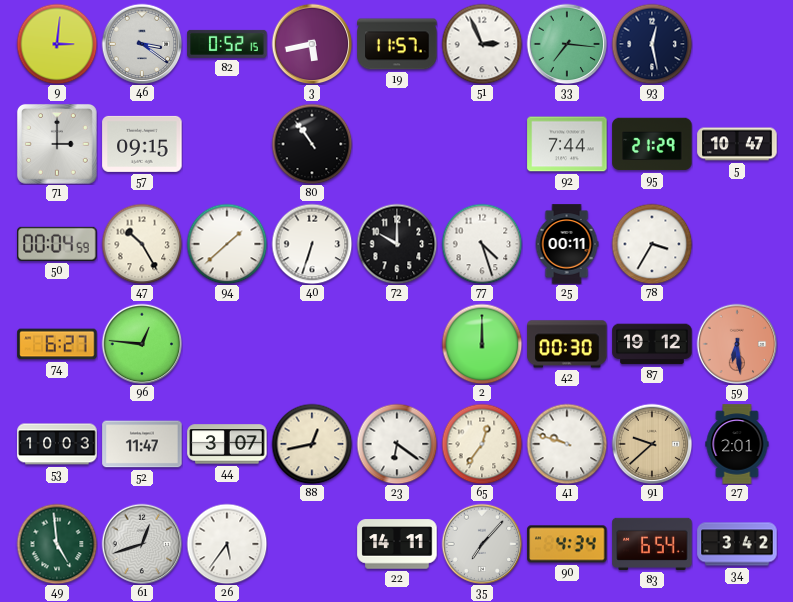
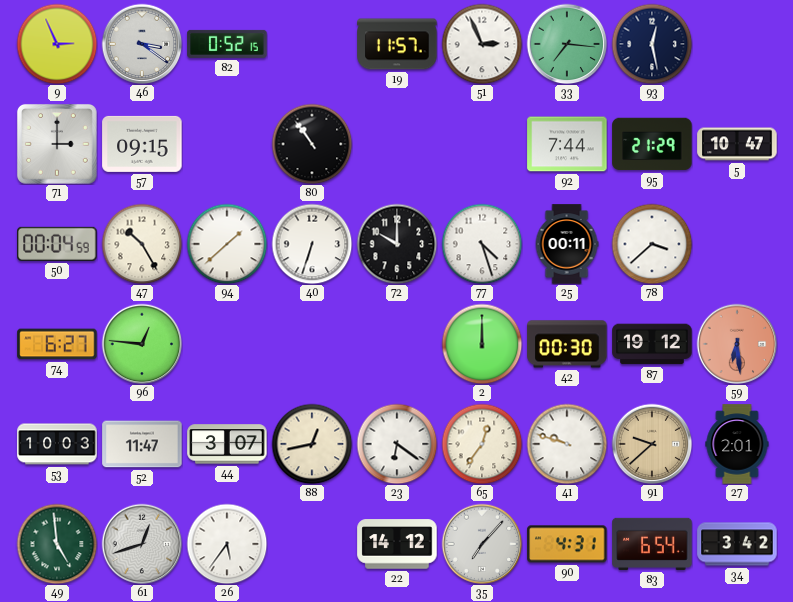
9: 3:01 -> 2:56
3: 5:43 -> none
78: 3:35 -> 3:38
22: 14:11 -> 14:12
90: 4:34 -> 4:31
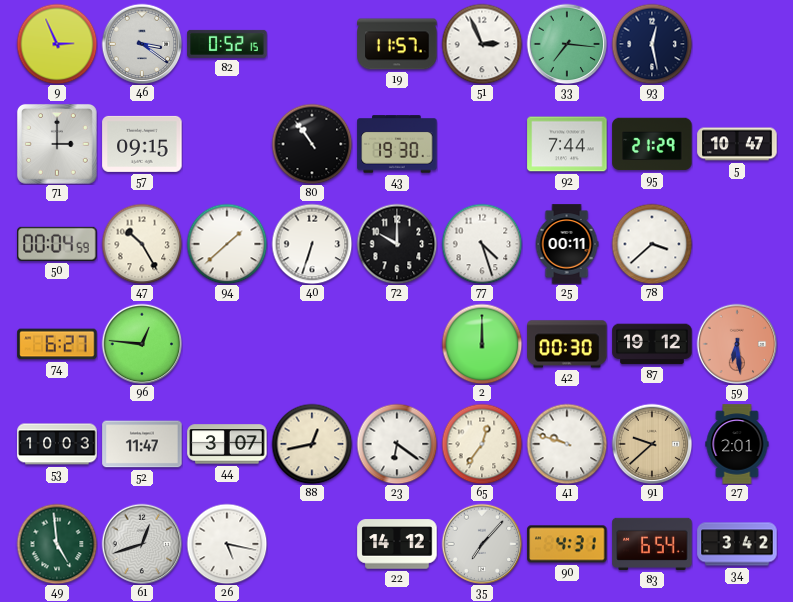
43: none -> 19:30
26: 5:36 -> 5:17
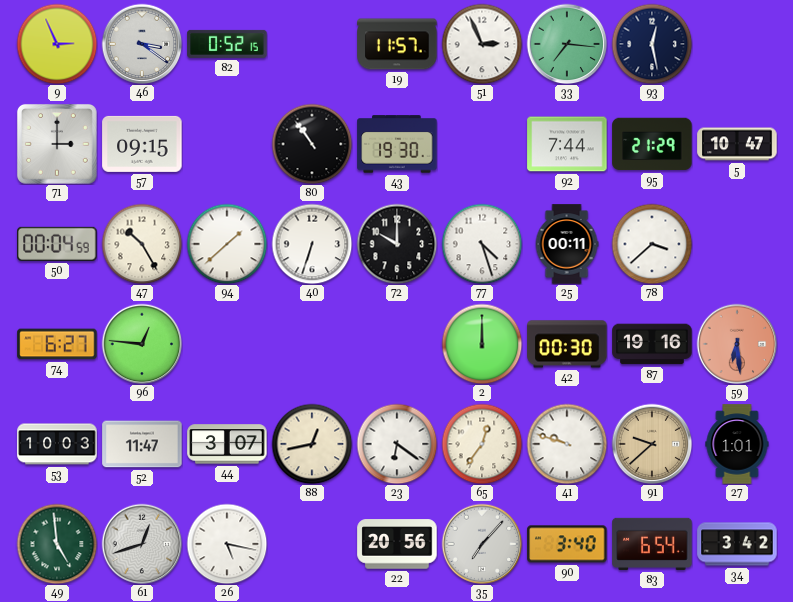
87: 19:12 -> 19:16
27: 2:01 -> 1:01
22: 14:12 -> 20:56
90: 4:31 -> 3:40
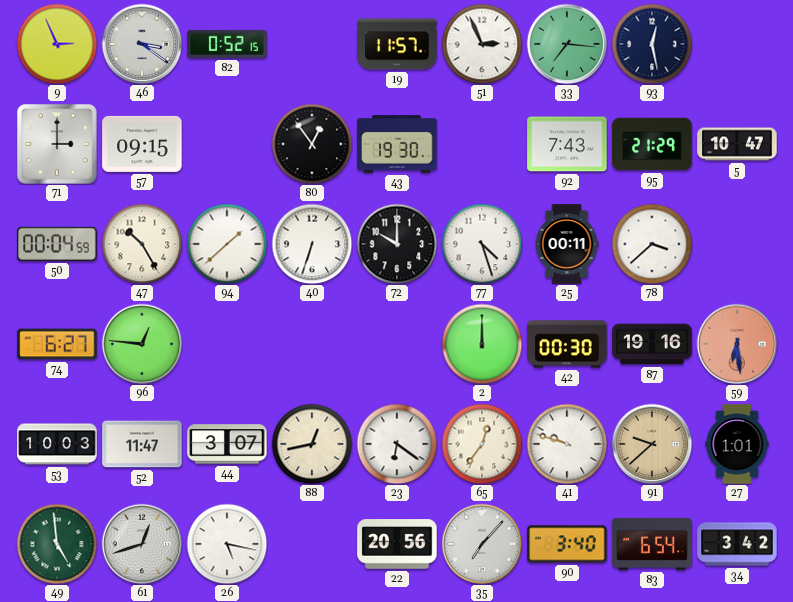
80: 10:54 -> 12:54
92: 7:44 -> 7:43
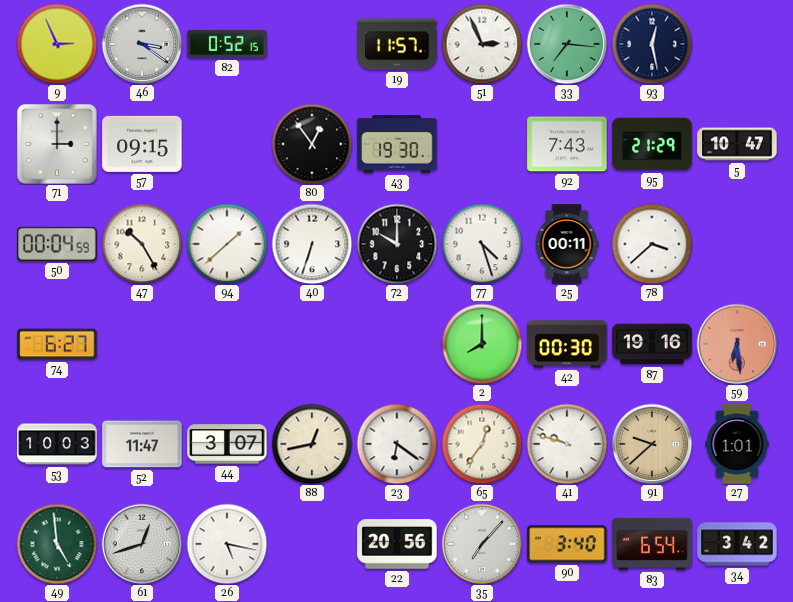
96: 12:46 -> none
2: 12:00 -> 8:00
